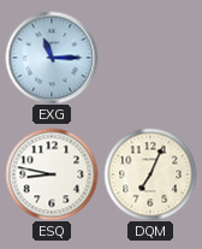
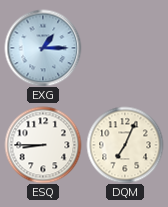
EXG: 11:15 -> 1:15
ESQ: 8:47 -> 8:45
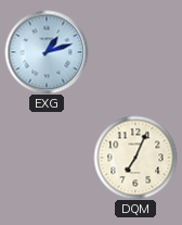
EXG: 1:15 -> 1:12
ESQ: 8:45 -> none
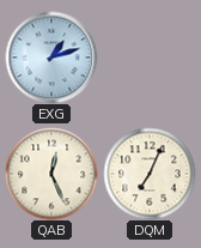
QAB: none -> 12:26
